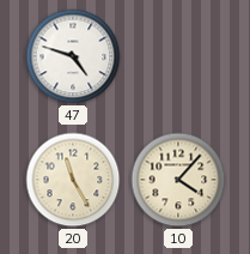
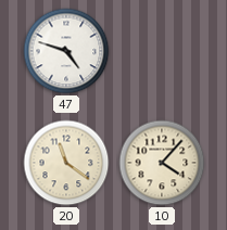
20: 11:25 -> 11:21
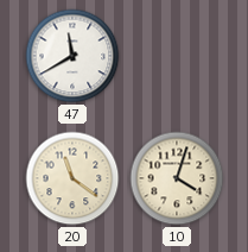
47: 4:48 -> 11:40
10: 4:07 -> 4:03
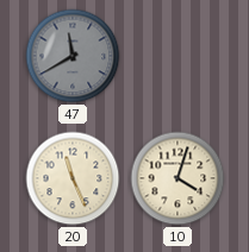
47 dial: white -> grey
20: 11:21 -> 11:26
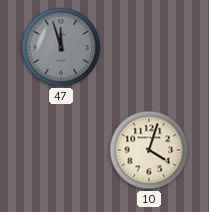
47: 11:40 -> 11:57
20: 11:26 -> none
